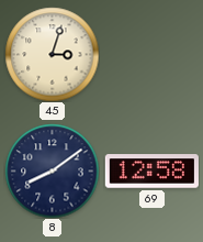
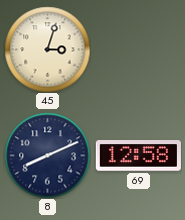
8: 8:09 -> 8:11
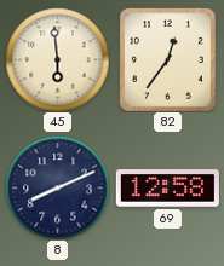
45: 3:03 -> 5:59
82: none -> 12:36
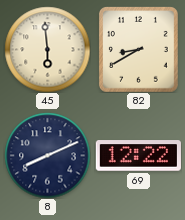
82: 12:36 -> 8:40
69: 12:58 -> 12:22
